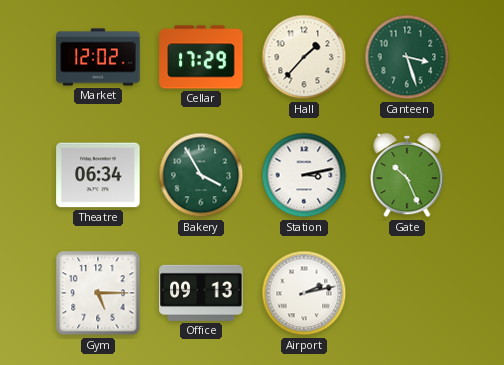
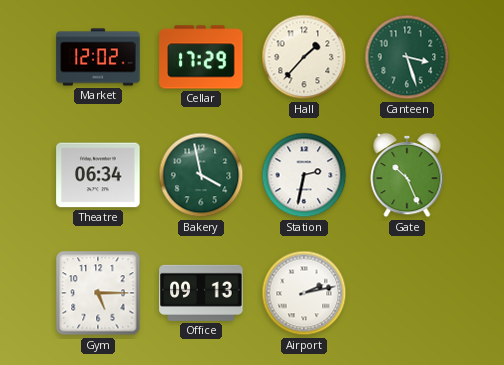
Bakery: 3:55 -> 3:58
Station: 3:13 -> 2:32
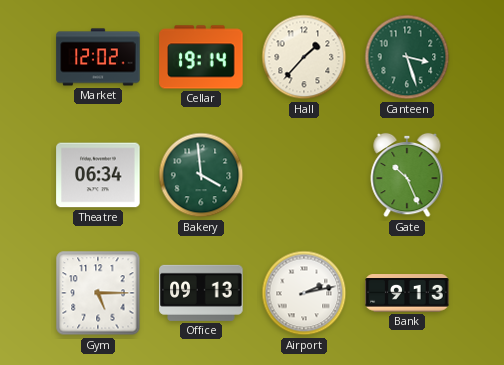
Cellar: 17:29 -> 19:14
Bakery: 3:58 -> 3:59
Station: 2:32 -> none
Bank: none -> 9:13
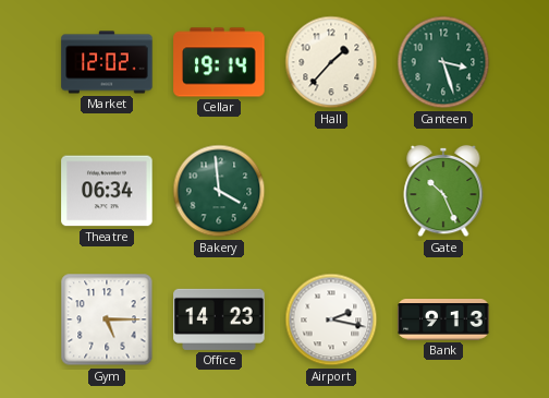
Office: 09:13 -> 14:23
Airport: 2:13 -> 2:17
